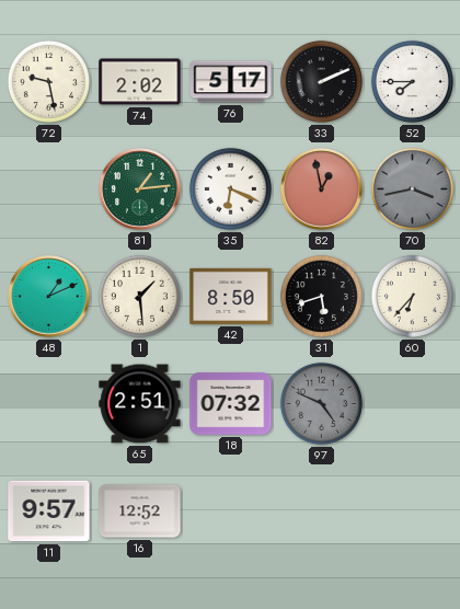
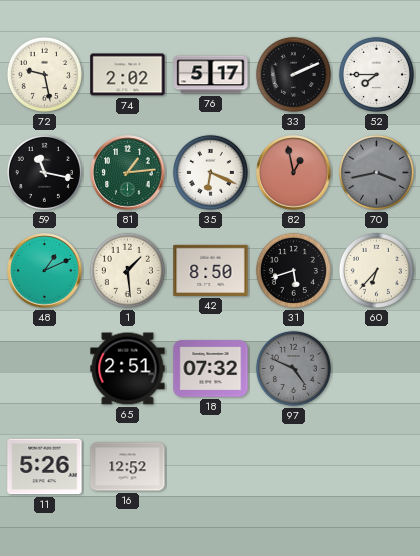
59: none -> 11:17
11: 9:57 -> 5:26
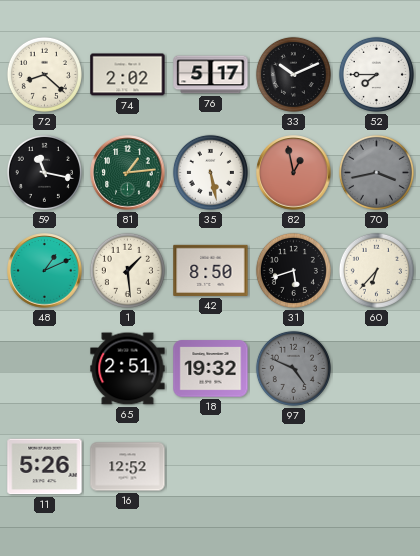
72: 9:28 -> 8:22
33: 2:11 -> 10:11
35: 6:19 -> 5:28
18: 07:32 -> 19:32
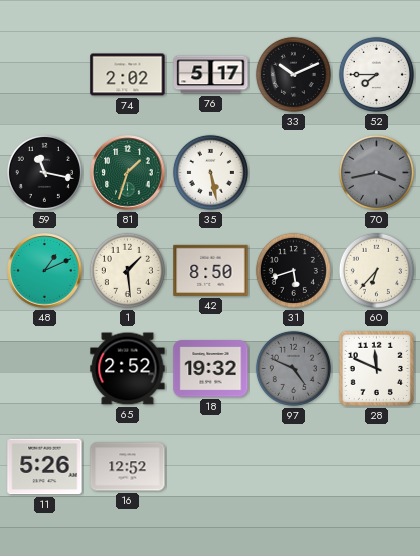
72: 8:22 -> none
81: 1:14 -> 1:33
82: 12:58 -> none
65: 2:51 -> 2:52
28: none -> 11:49
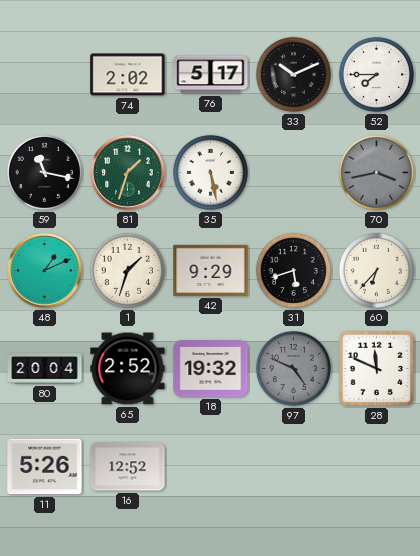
1: 1:29 -> 1:33
42: 8:50 -> 9:29
80: none -> 20:04
